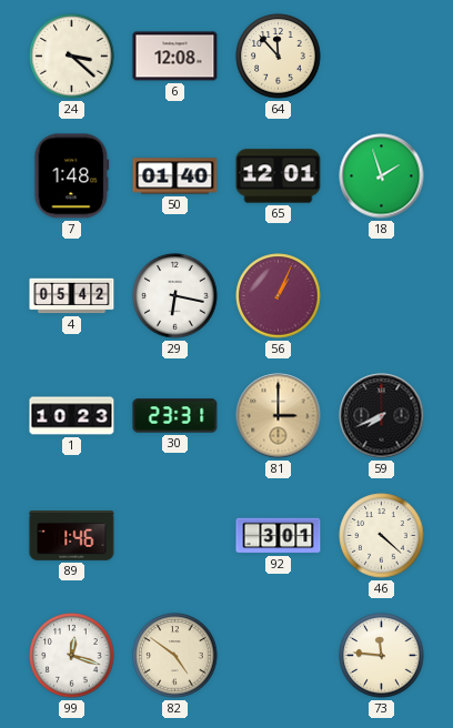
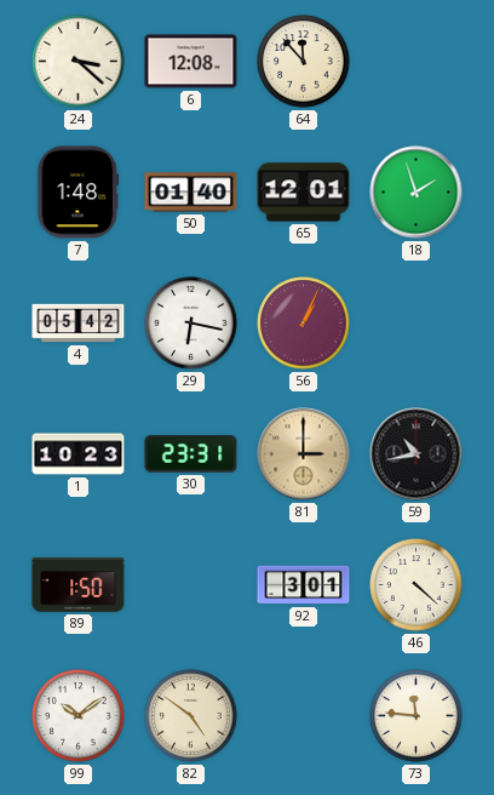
59: 7:41 -> 10:43
89: 1:46 -> 1:50
99: 12:18 -> 10:09
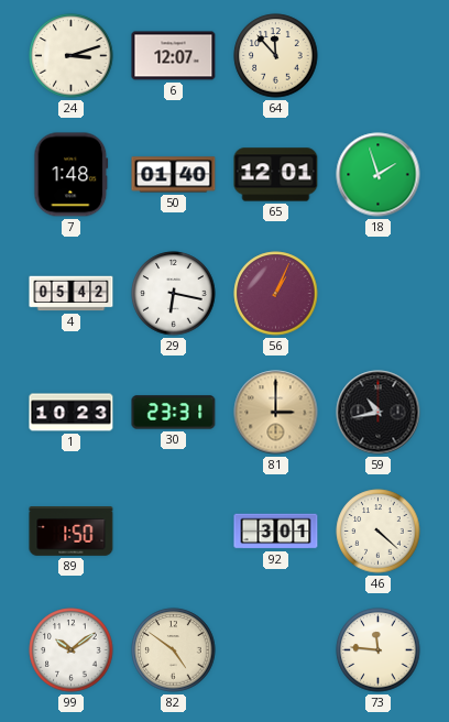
24: 3:22 -> 3:12
6: 12:08 -> 12:07
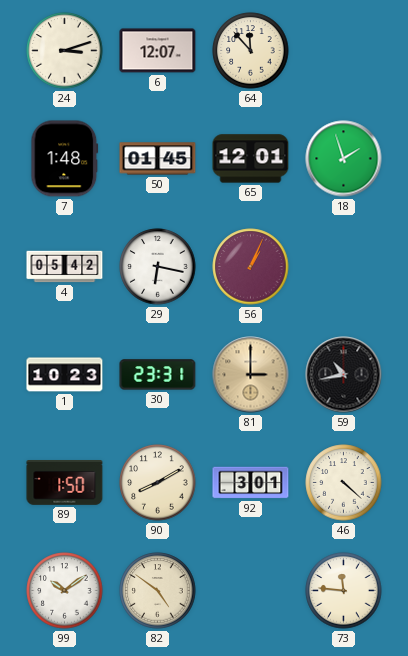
50: 01:40 -> 01:45
90: none -> 8:10
